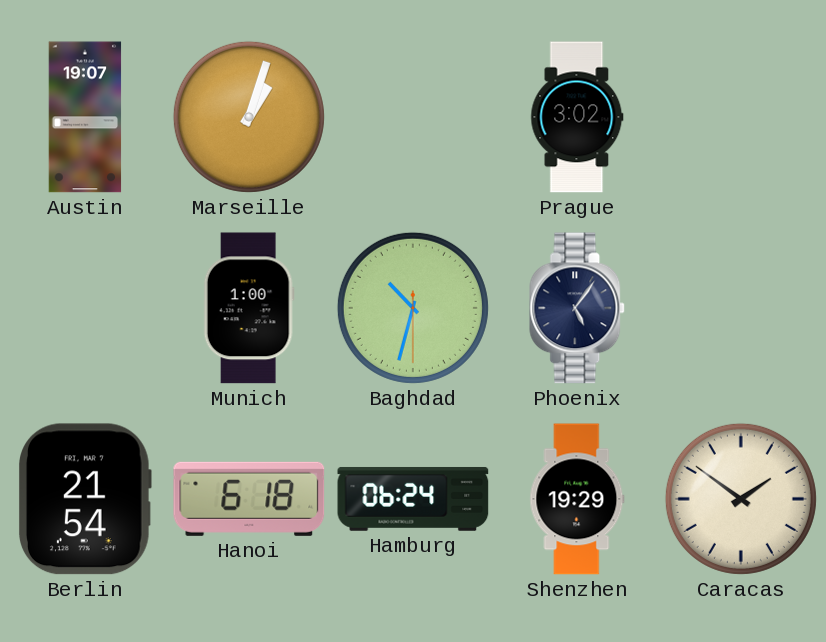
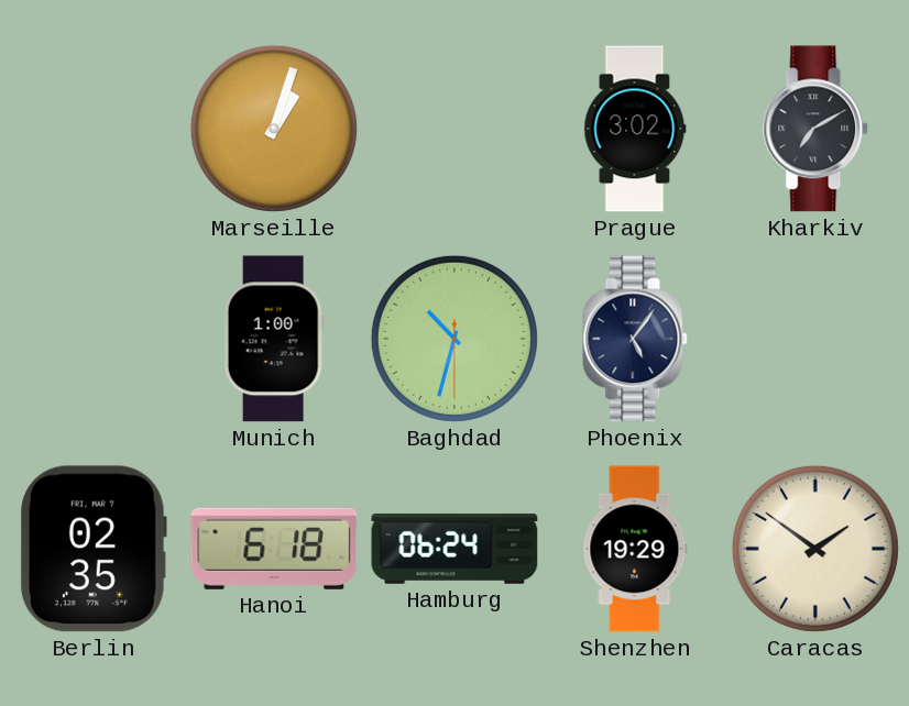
Austin: 19:07 -> none
Kharkiv: none -> 7:10
Berlin: 21:54 -> 02:35
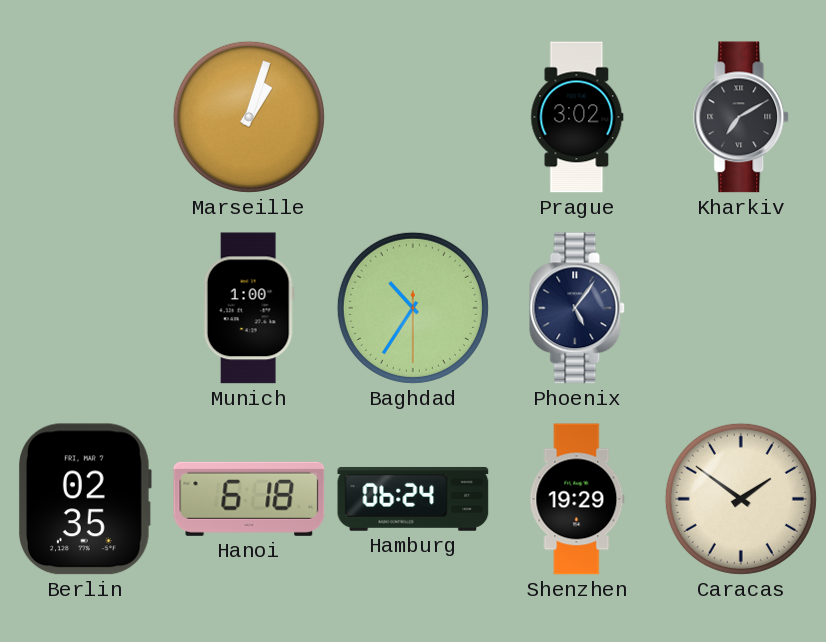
Baghdad: 10:32 -> 10:35
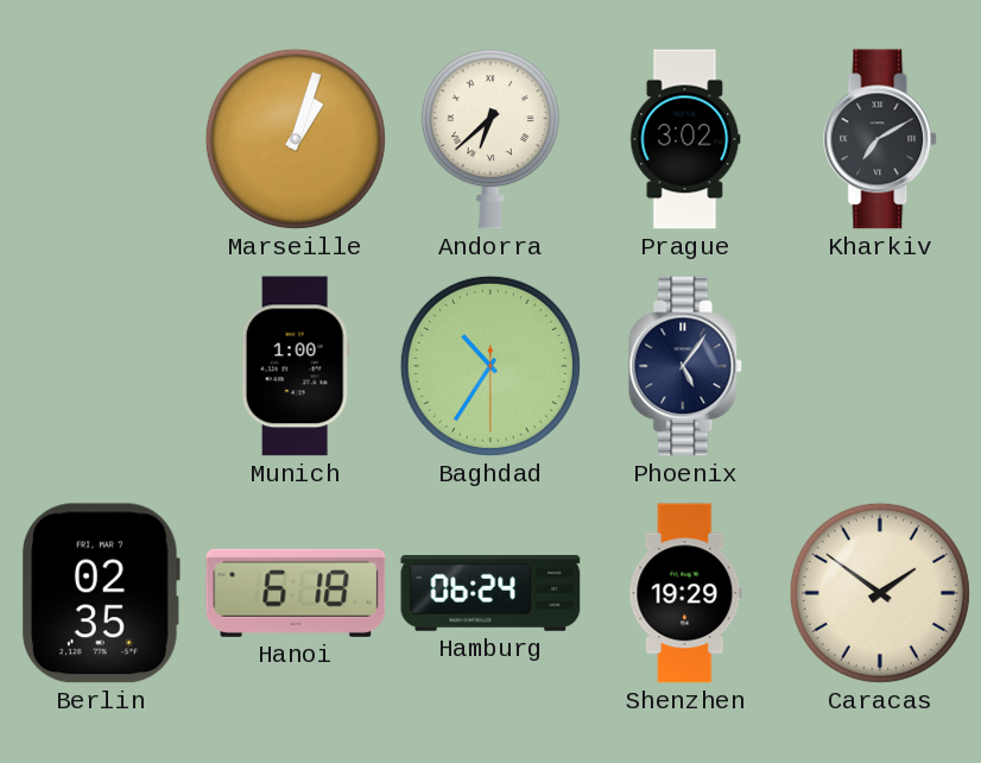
Andorra: none -> 6:38
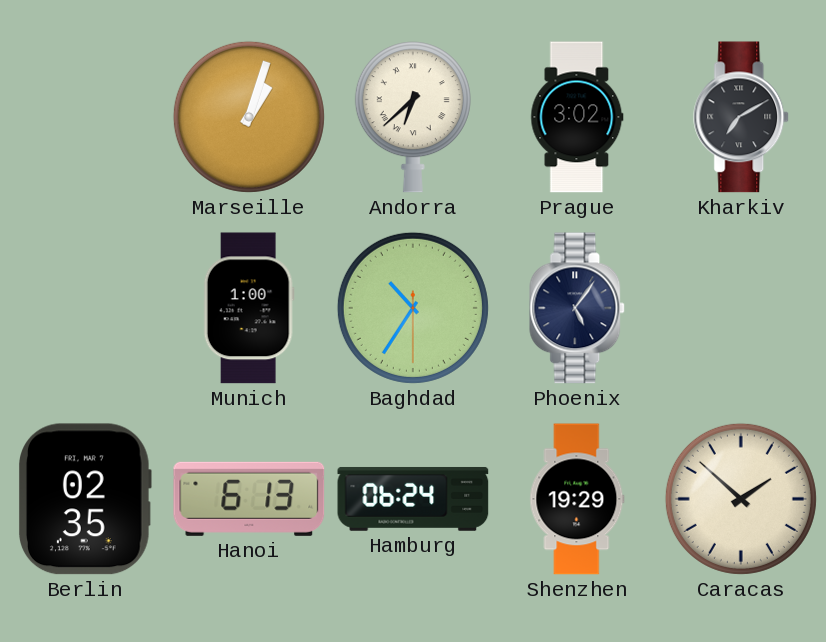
Hanoi: 6:18 -> 6:13
Caracas: 1:51 -> 1:52
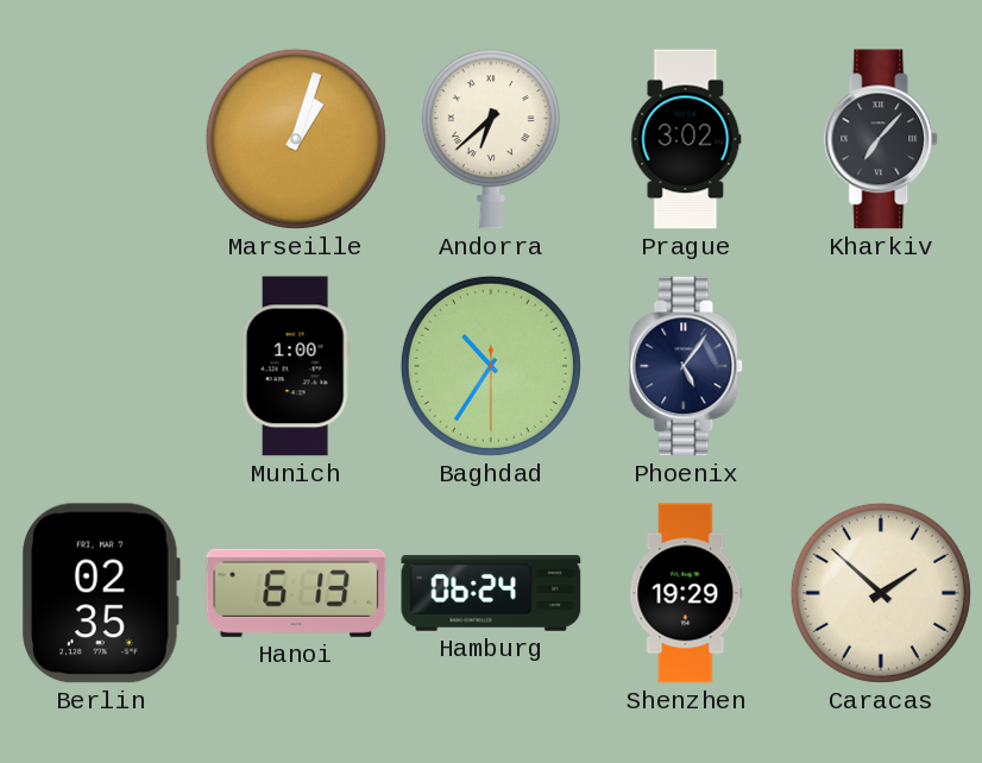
Kharkiv: 7:10 -> 7:07
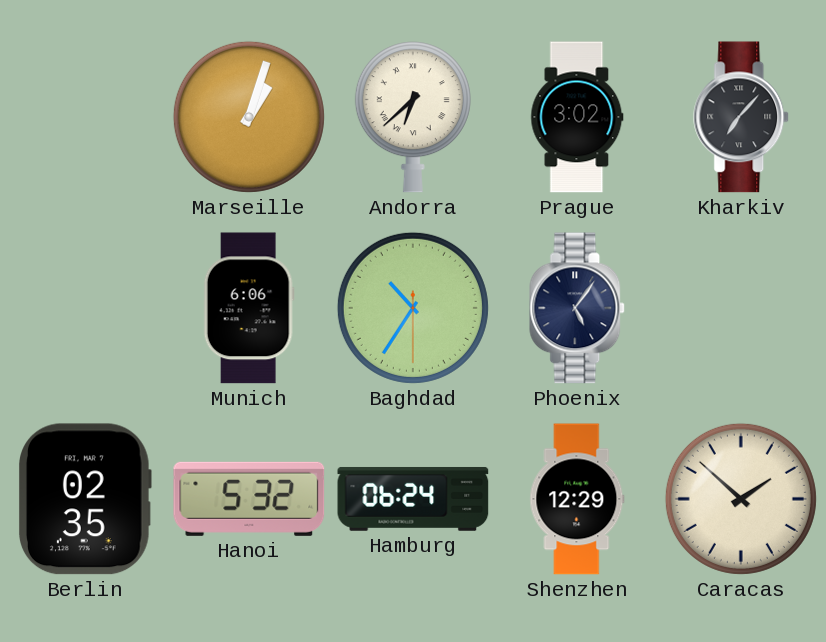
Munich: 1:00 -> 6:06
Hanoi: 6:13 -> 5:32
Shenzhen: 19:29 -> 12:29
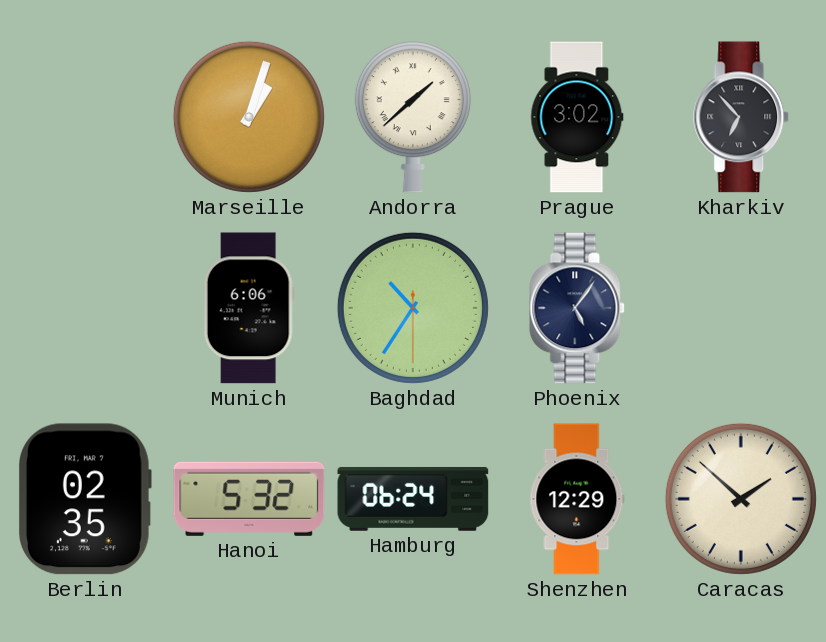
Andorra: 6:38 -> 1:38
Kharkiv: 7:07 -> 6:53
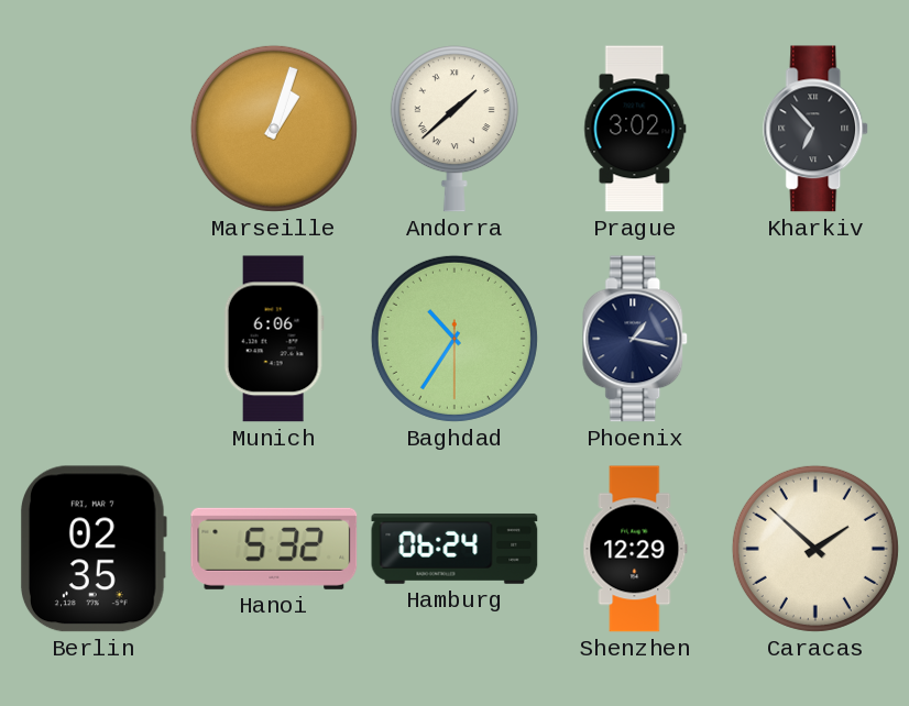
Phoenix: 5:06 -> 1:17
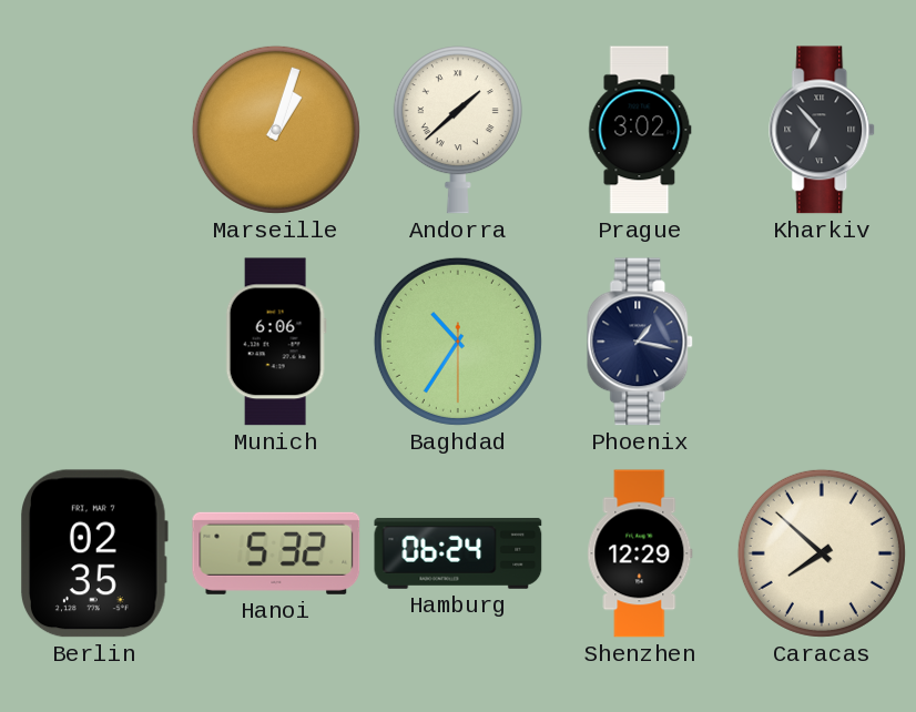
Caracas: 1:52 -> 7:52
